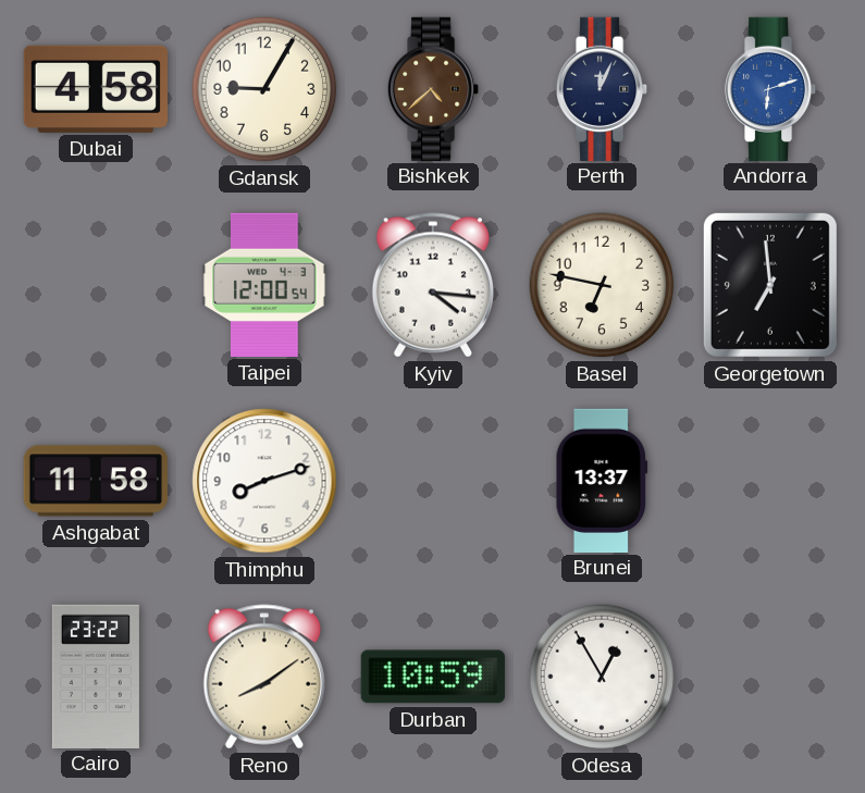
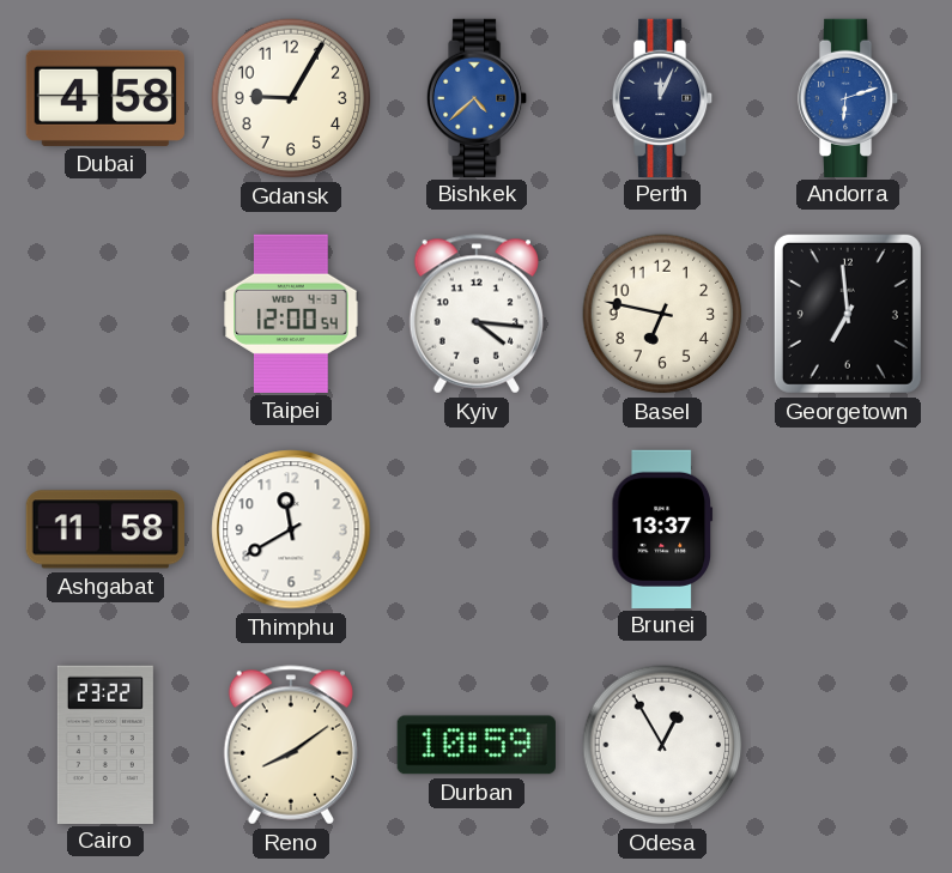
Bishkek dial: brown -> blue
Thimphu: 8:12 -> 11:40
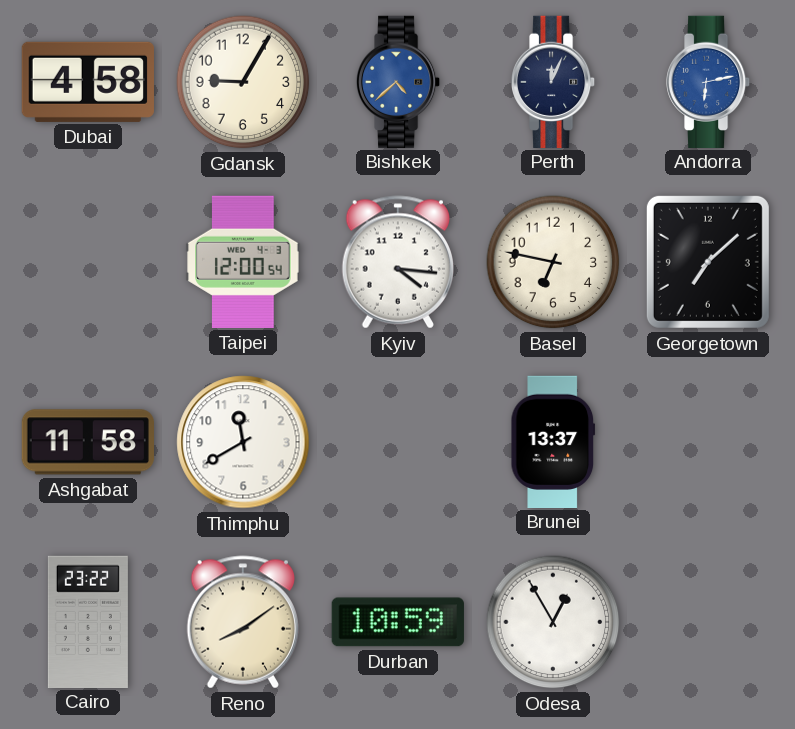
Andorra: 6:12 -> 6:13
Georgetown: 6:59 -> 7:08
